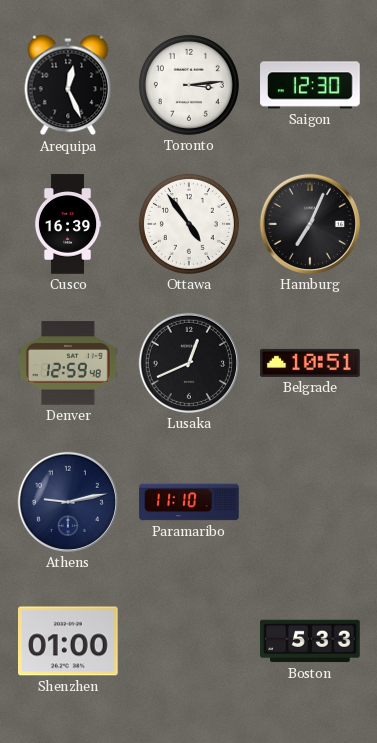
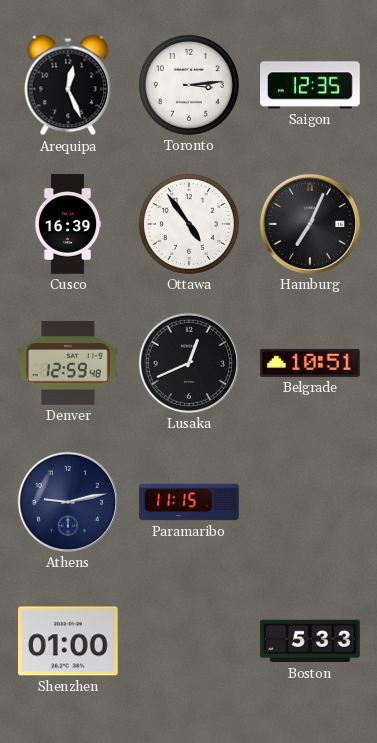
Saigon: 12:30 -> 12:35
Paramaribo: 11:10 -> 11:15
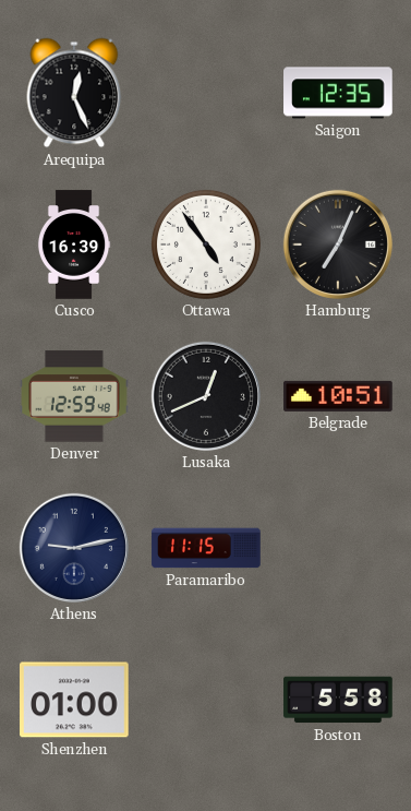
Toronto: 3:14 -> none
Boston: 5:33 -> 5:58
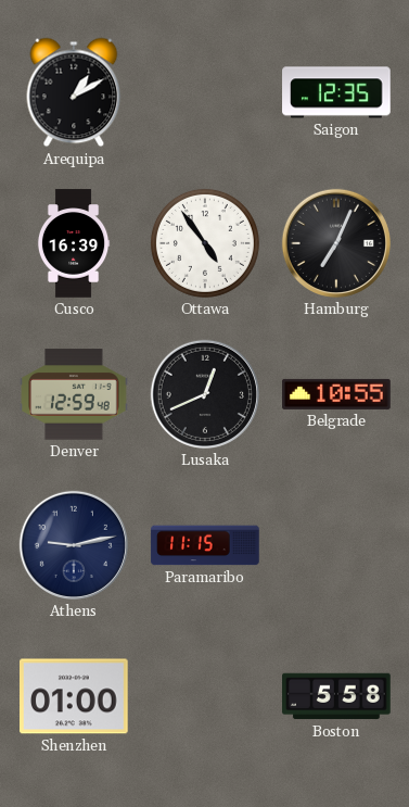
Arequipa: 12:26 -> 1:10
Belgrade: 10:51 -> 10:55
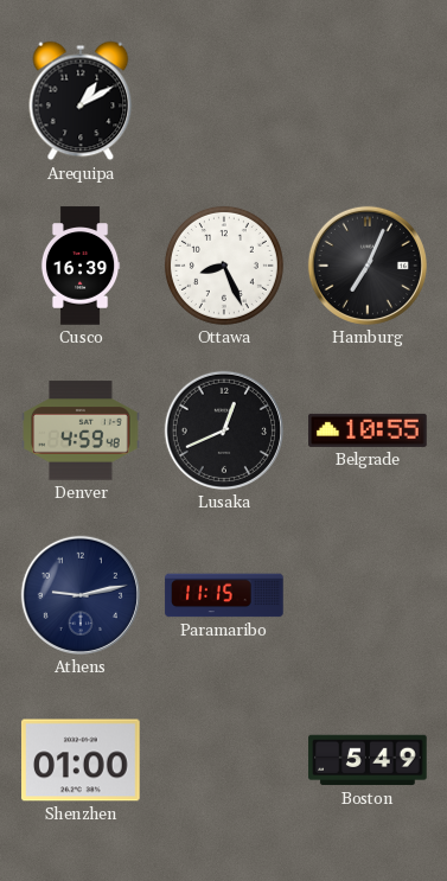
Saigon: 12:35 -> none
Ottawa: 4:54 -> 8:26
Denver: 12:59 -> 4:59
Boston: 5:58 -> 5:49
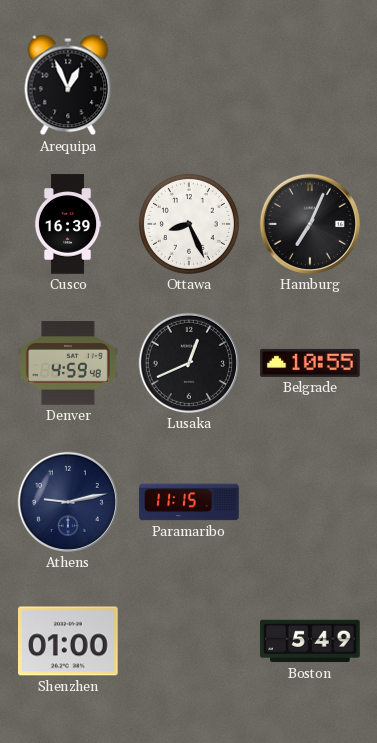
Arequipa: 1:10 -> 12:56
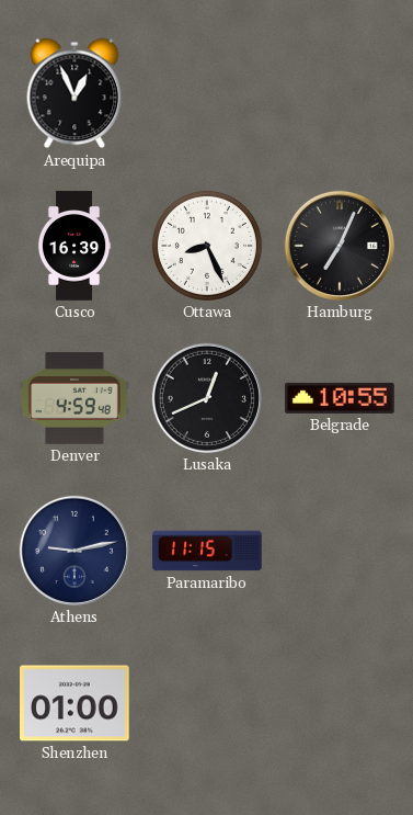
Boston: 5:49 -> none
